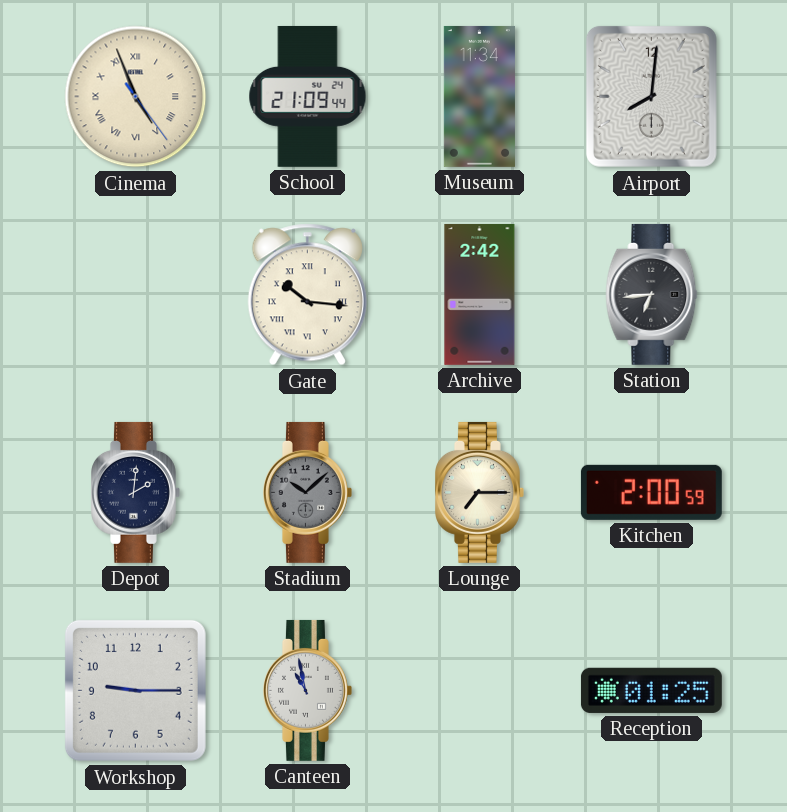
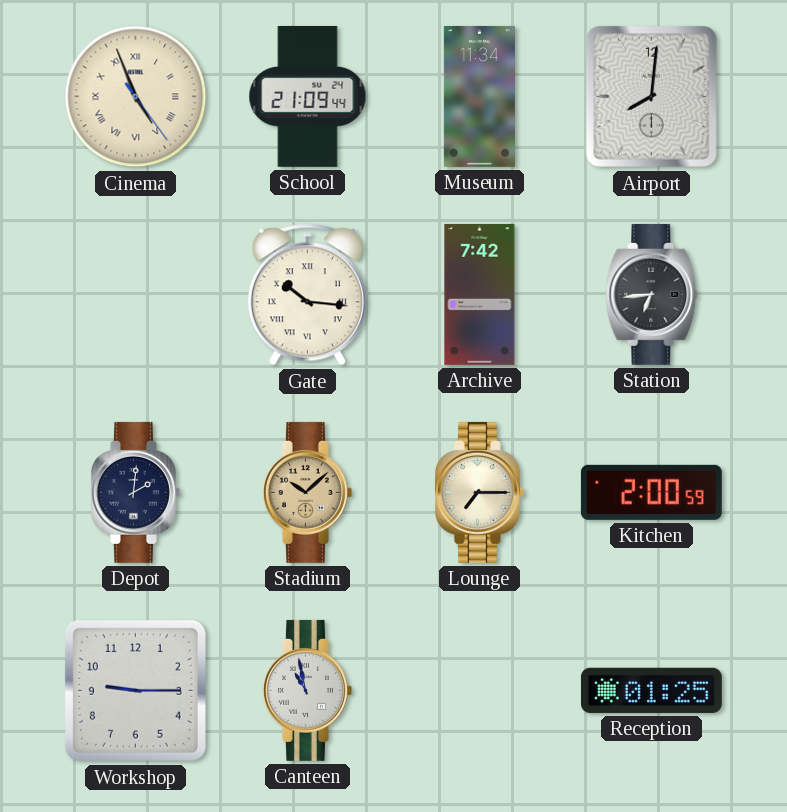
Archive: 2:42 -> 7:42
Stadium dial: grey -> champagne
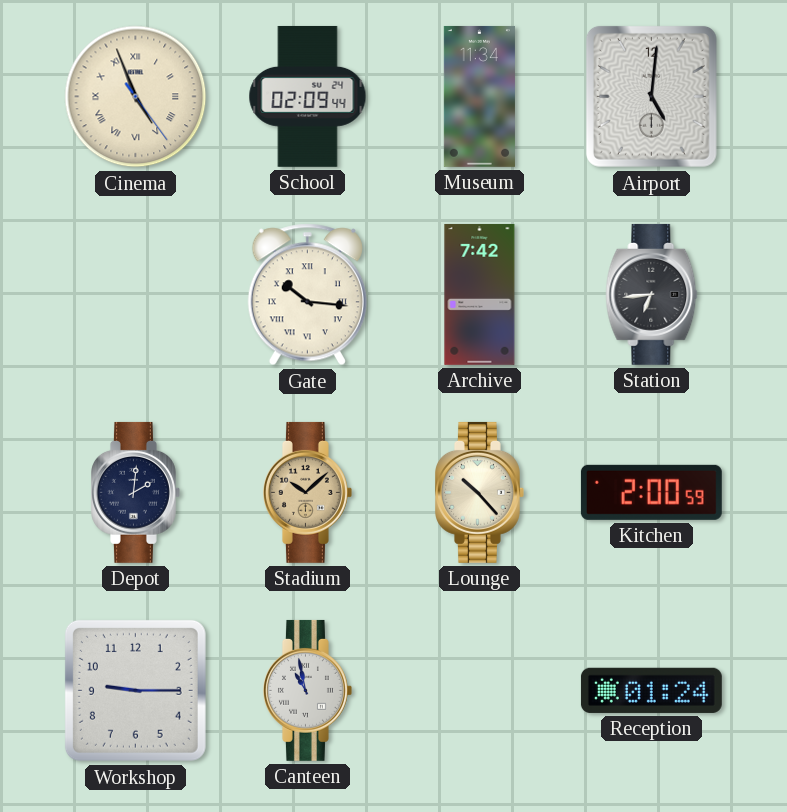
School: 21:09 -> 02:09
Airport: 8:01 -> 5:01
Lounge: 7:15 -> 10:23
Reception: 01:25 -> 01:24
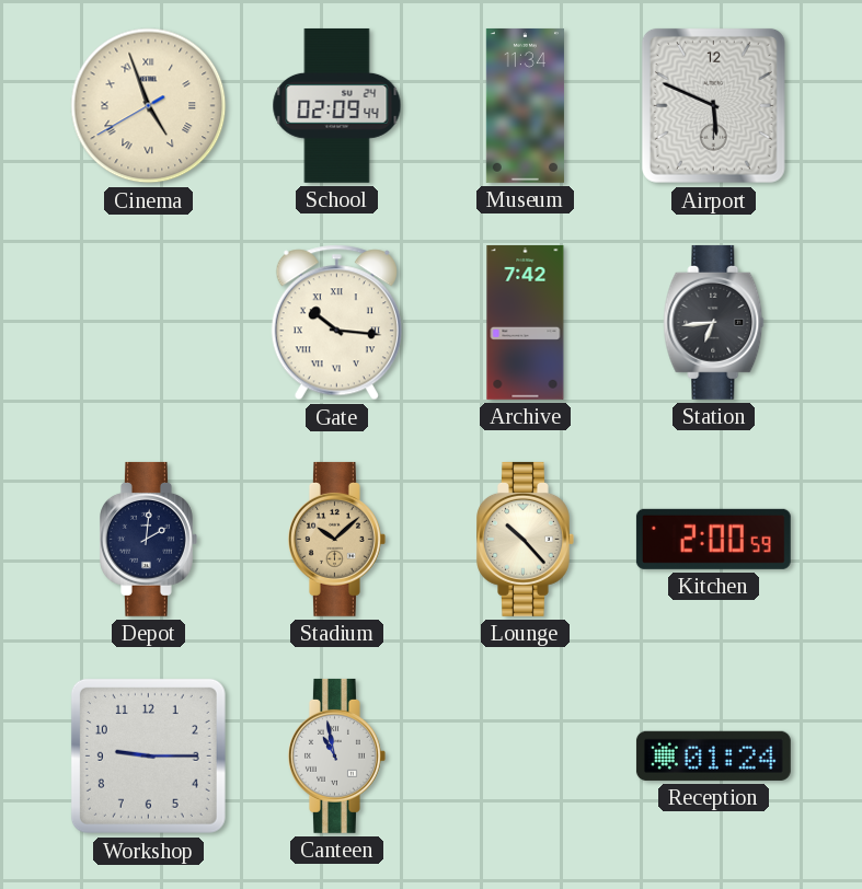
Cinema: 4:56:24 -> 4:56:40
Airport: 5:01 -> 5:49
